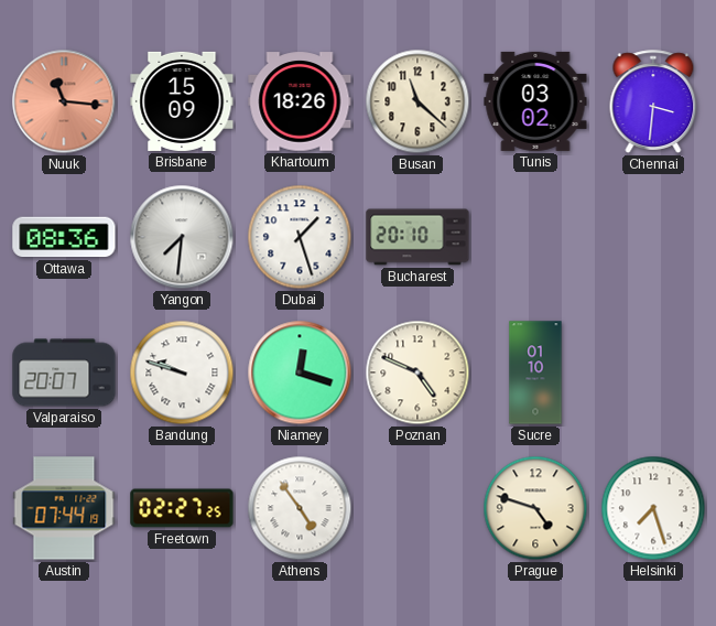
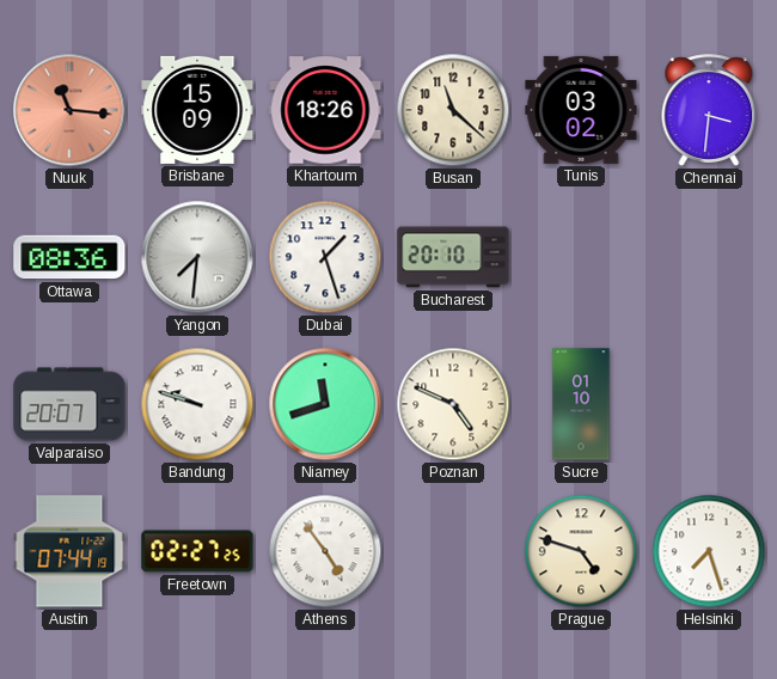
Niamey: 12:18 -> 11:42
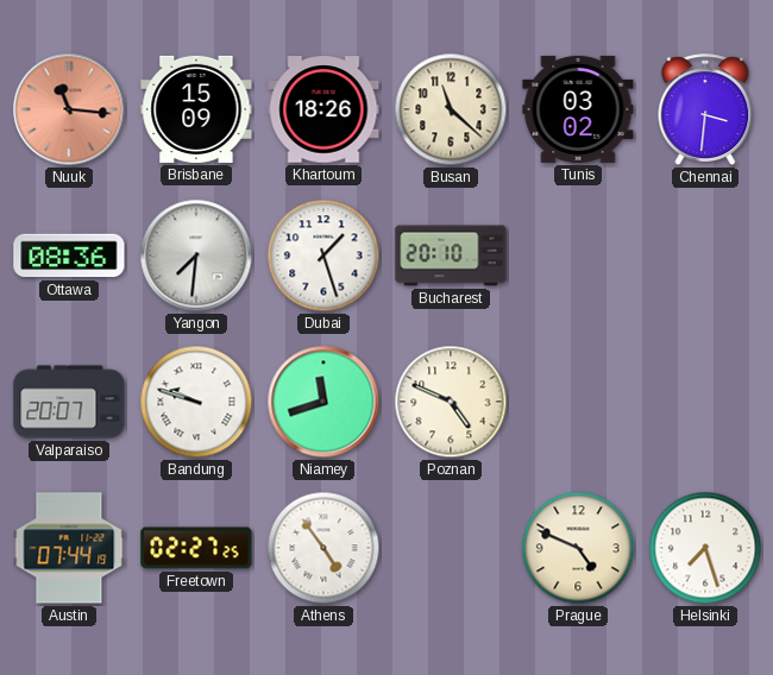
Sucre: 01:10 -> none
Prague: 4:48 -> 4:49
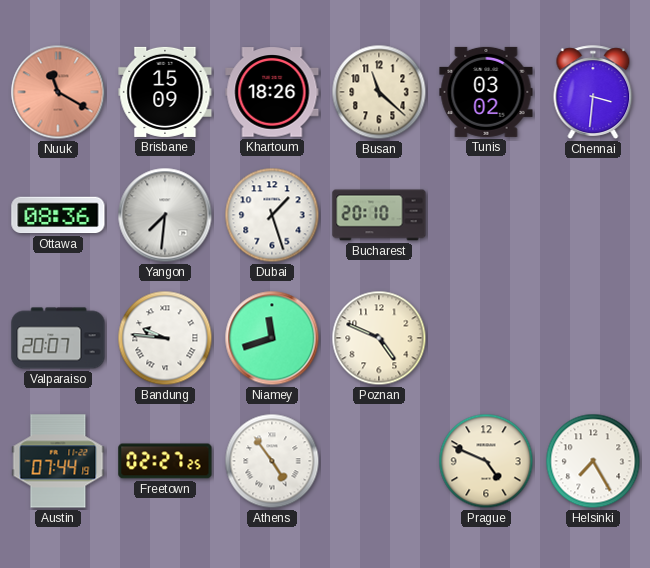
Nuuk: 11:16 -> 11:20
Bandung: 9:48 -> 9:46
Helsinki: 7:27 -> 7:25
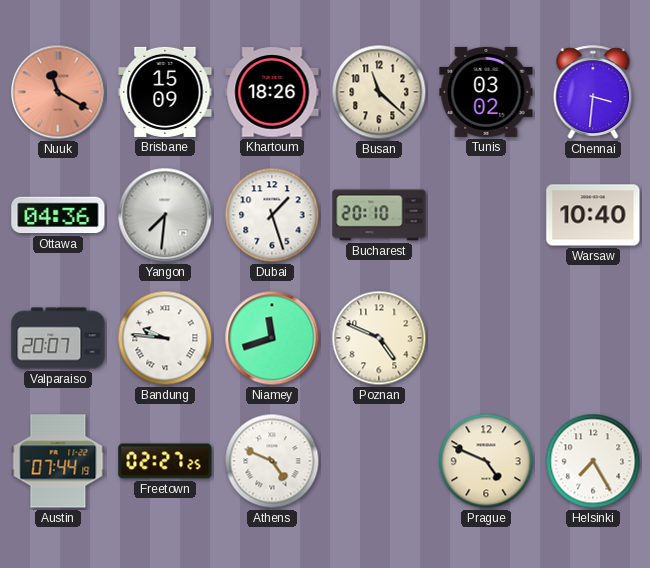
Ottawa: 08:36 -> 04:36
Warsaw: none -> 10:40
Athens: 4:54 -> 4:49
